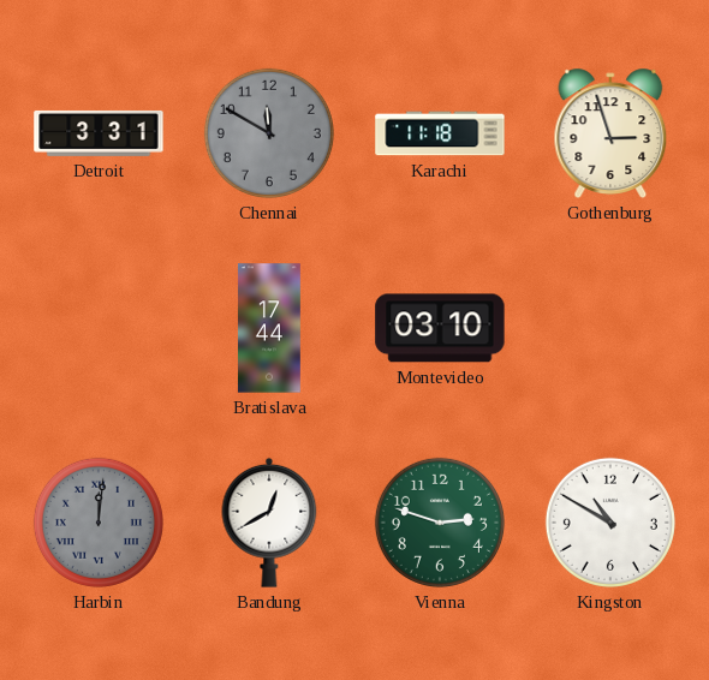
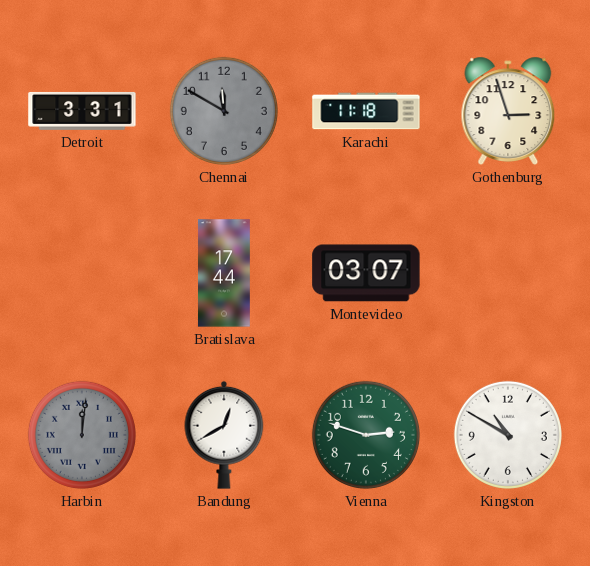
Montevideo: 03:10 -> 03:07
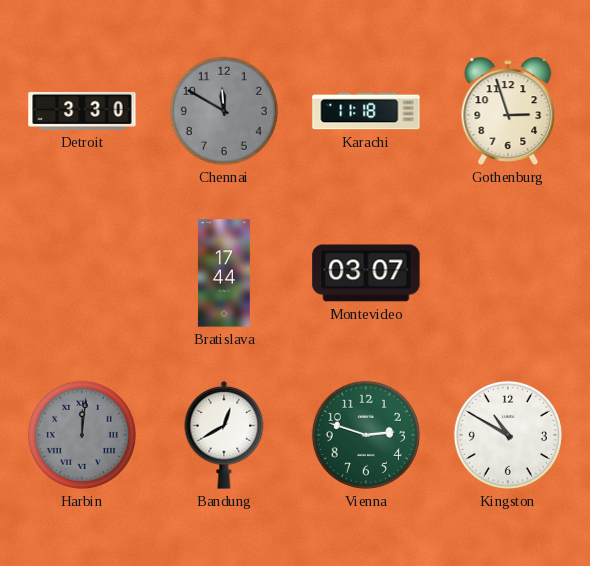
Detroit: 3:31 -> 3:30
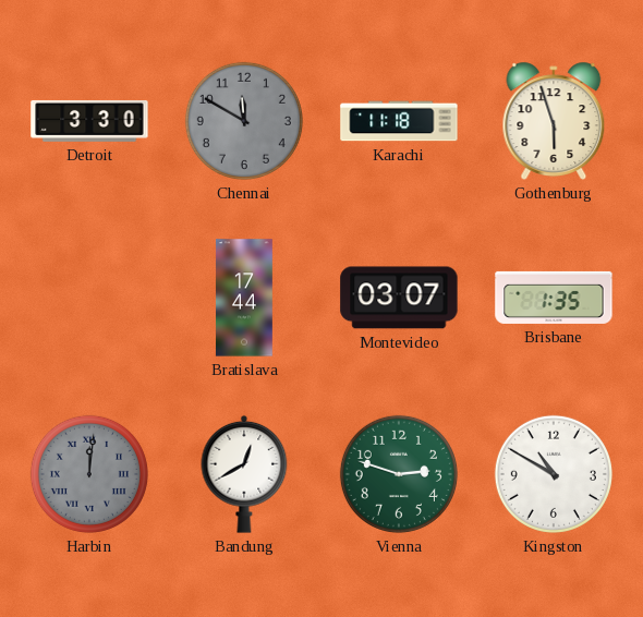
Gothenburg: 2:57 -> 5:57
Brisbane: none -> 1:35
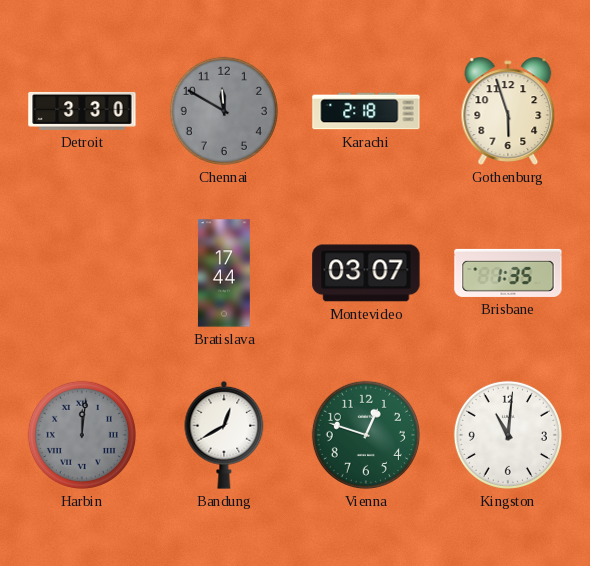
Karachi: 11:18 -> 2:18
Vienna: 2:48 -> 12:48
Kingston: 10:50 -> 11:01
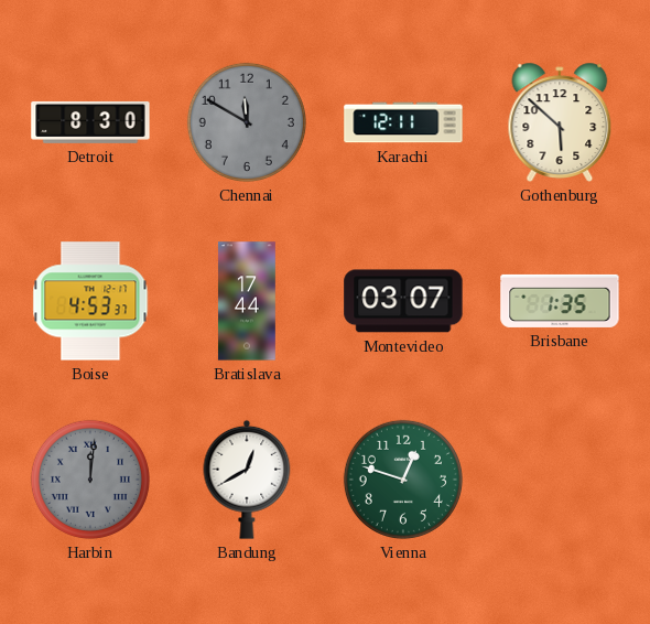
Detroit: 3:30 -> 8:30
Karachi: 2:18 -> 12:11
Gothenburg: 5:57 -> 5:52
Boise: none -> 4:53
Kingston: 11:01 -> none
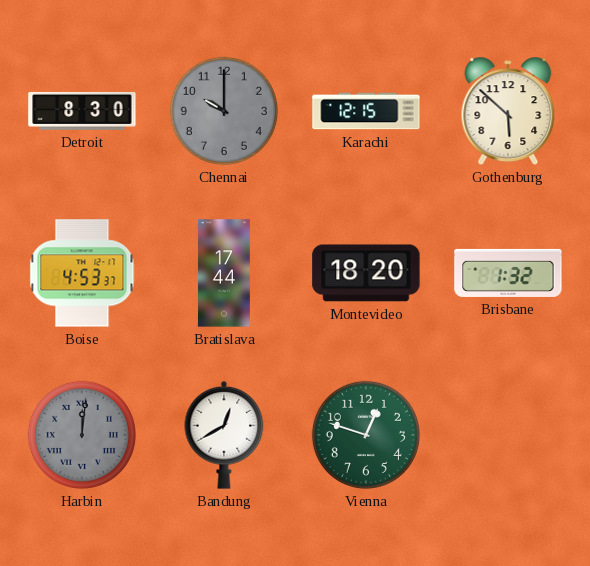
Chennai: 11:50 -> 10:00
Karachi: 12:11 -> 12:15
Montevideo: 03:07 -> 18:20
Brisbane: 1:35 -> 1:32
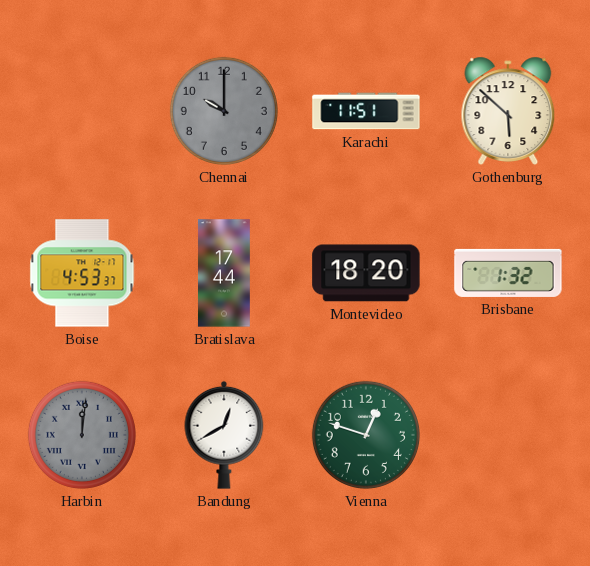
Detroit: 8:30 -> none
Karachi: 12:15 -> 11:51
